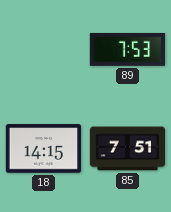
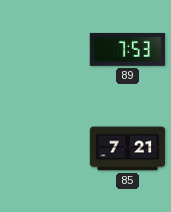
18: 14:15 -> none
85: 7:51 -> 7:21
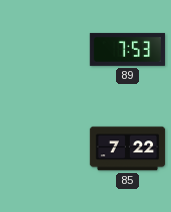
85: 7:21 -> 7:22
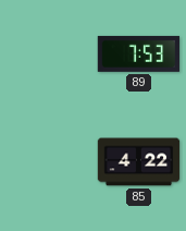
85: 7:22 -> 4:22
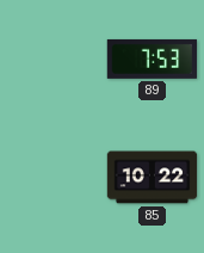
85: 4:22 -> 10:22
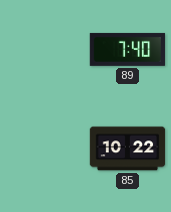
89: 7:53 -> 7:40
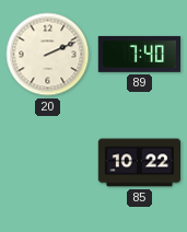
20: none -> 2:11
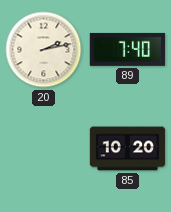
20: 2:11 -> 2:13
85: 10:22 -> 10:20
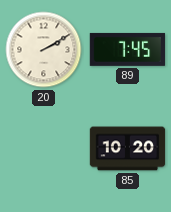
20: 2:13 -> 2:10
89: 7:40 -> 7:45
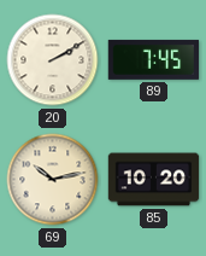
69: none -> 10:13
